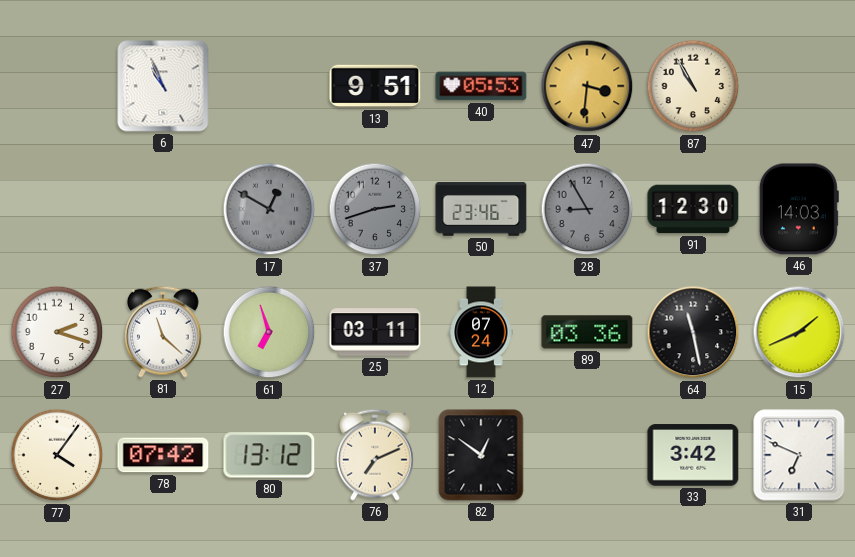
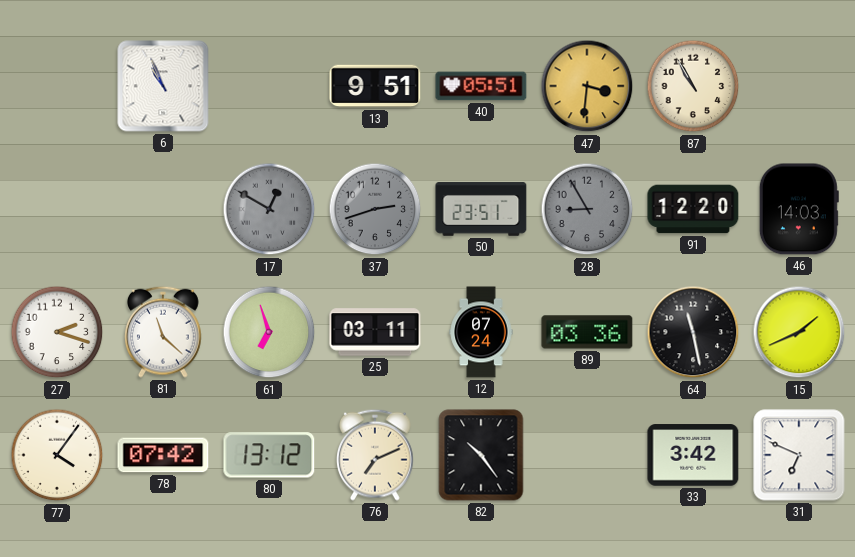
40: 05:53 -> 05:51
50: 23:46 -> 23:51
91: 12:30 -> 12:20
82: 12:51 -> 10:24
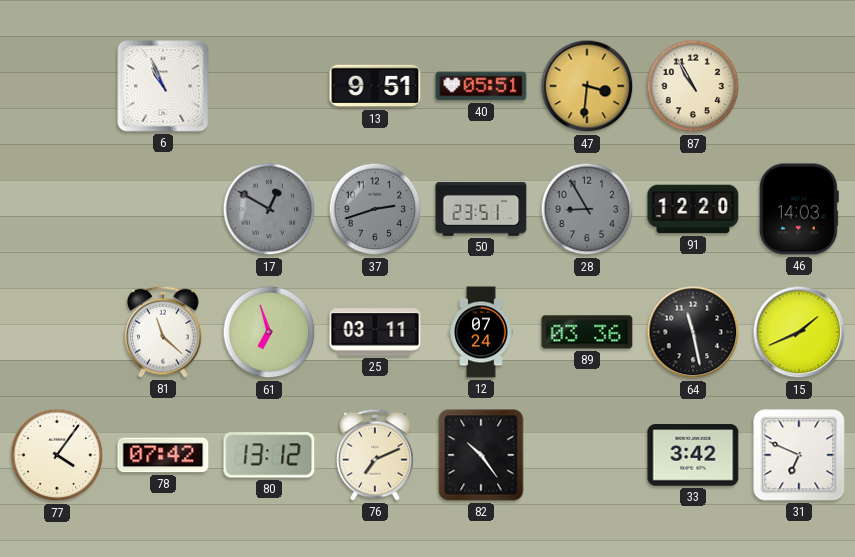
27: 2:18 -> none
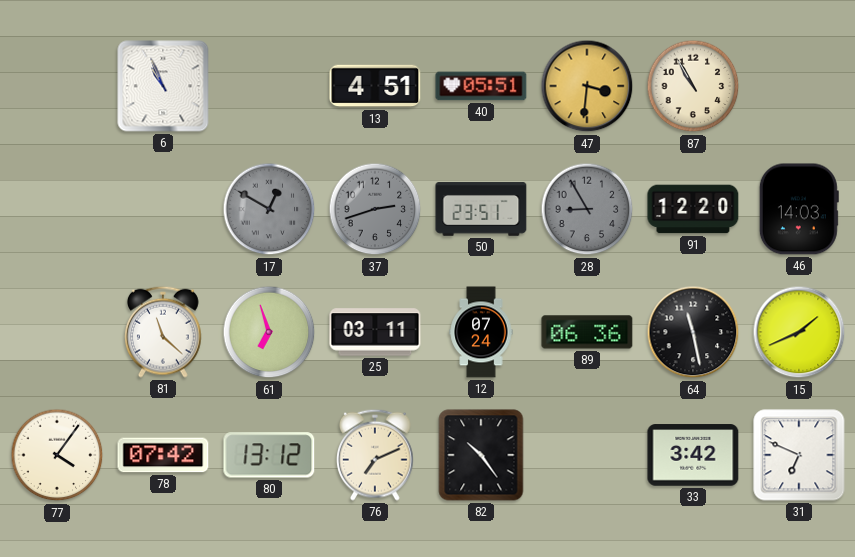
13: 9:51 -> 4:51
89: 03:36 -> 06:36
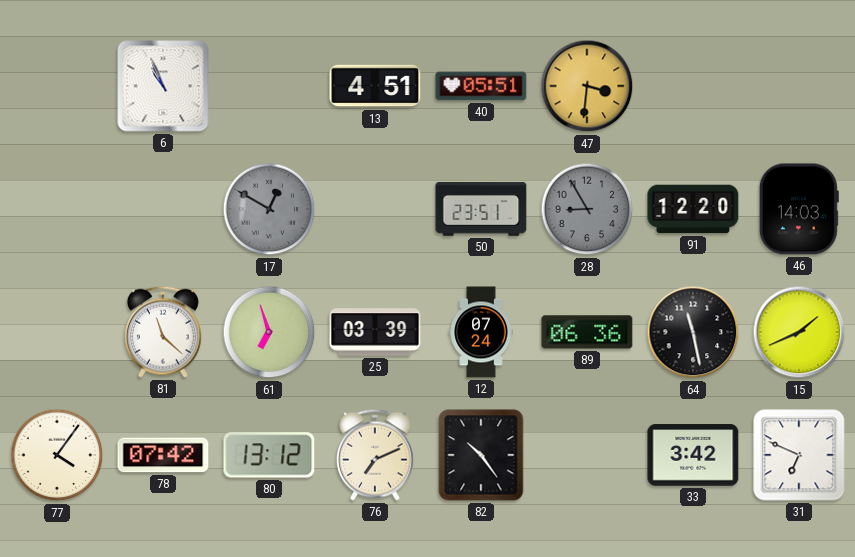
87: 10:55 -> none
37: 2:42 -> none
25: 03:11 -> 03:39
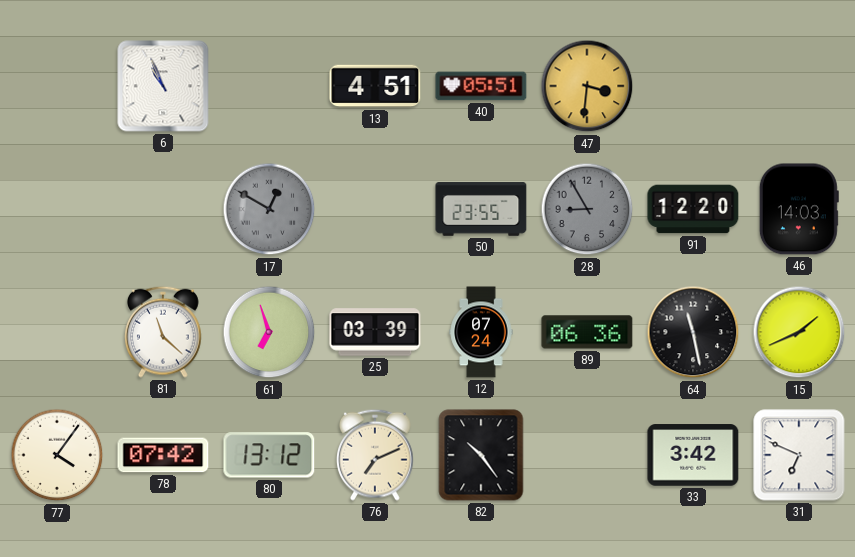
50: 23:51 -> 23:55
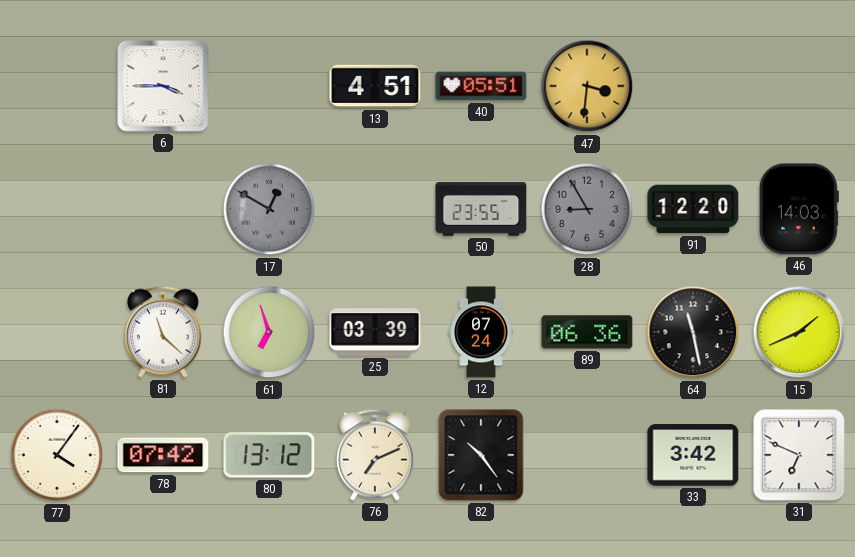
6: 10:56 -> 3:45
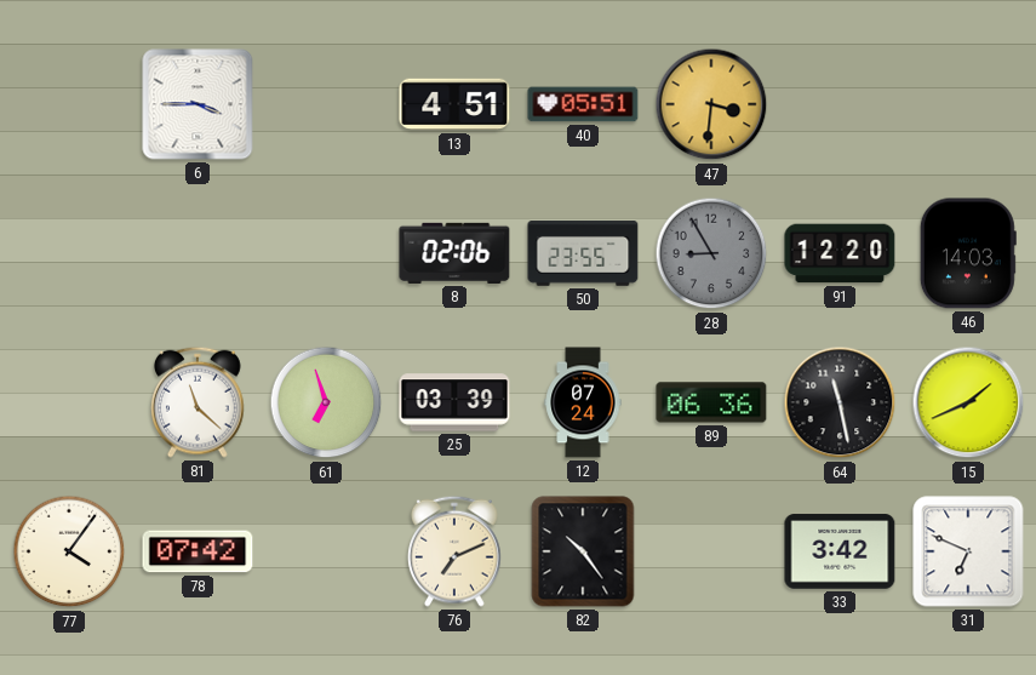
17: 12:50 -> none
8: none -> 02:06
80: 13:12 -> none
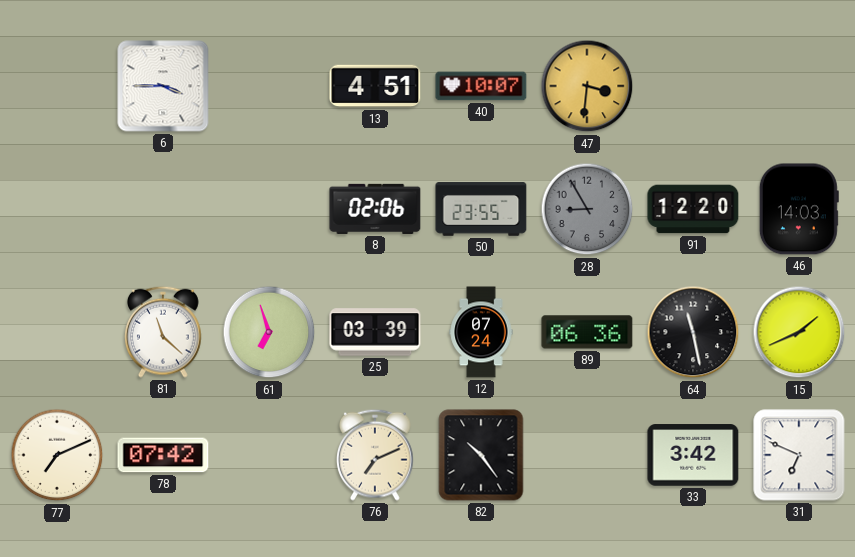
40: 05:51 -> 10:07
77: 4:06 -> 7:11
